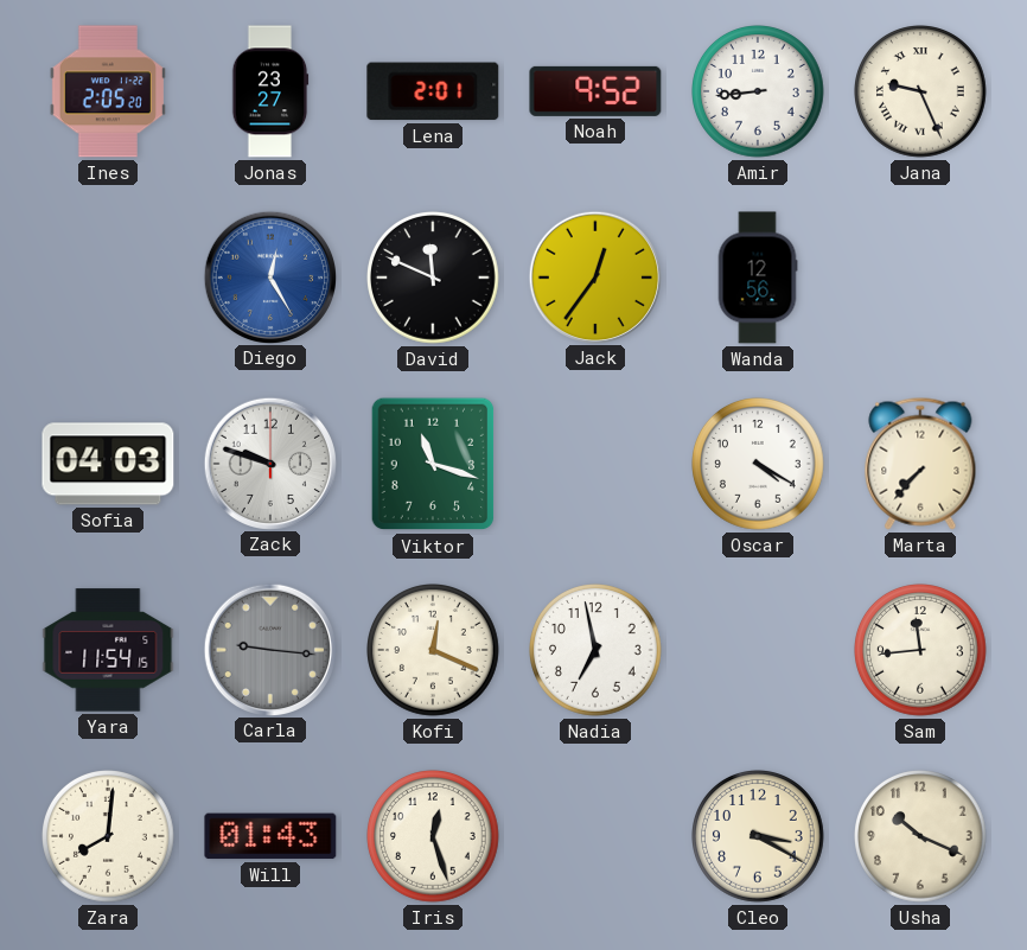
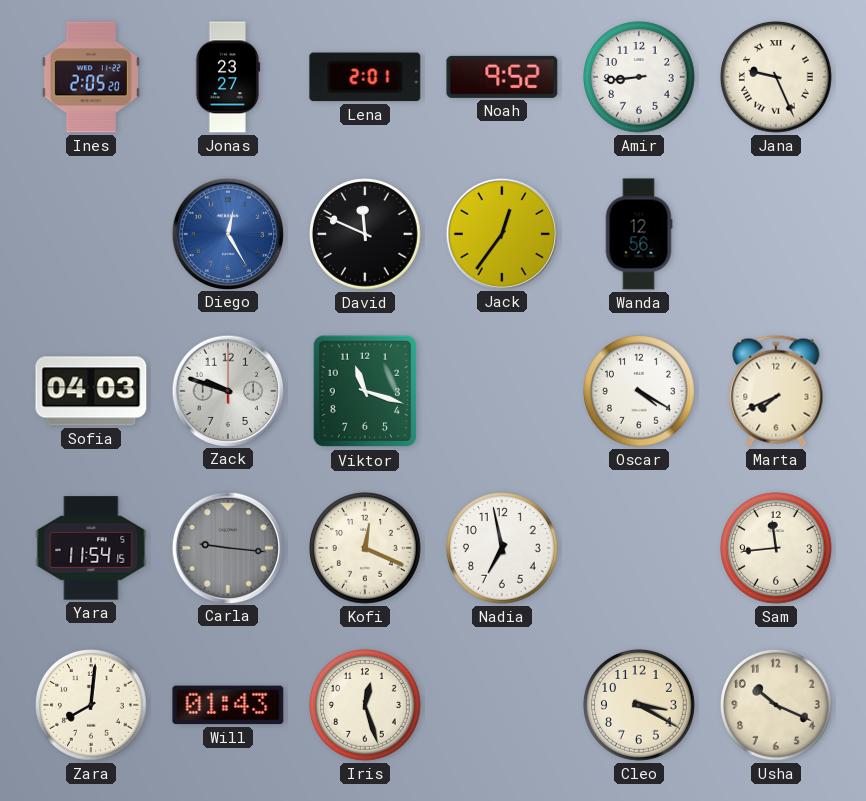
Marta: 7:37 -> 7:41
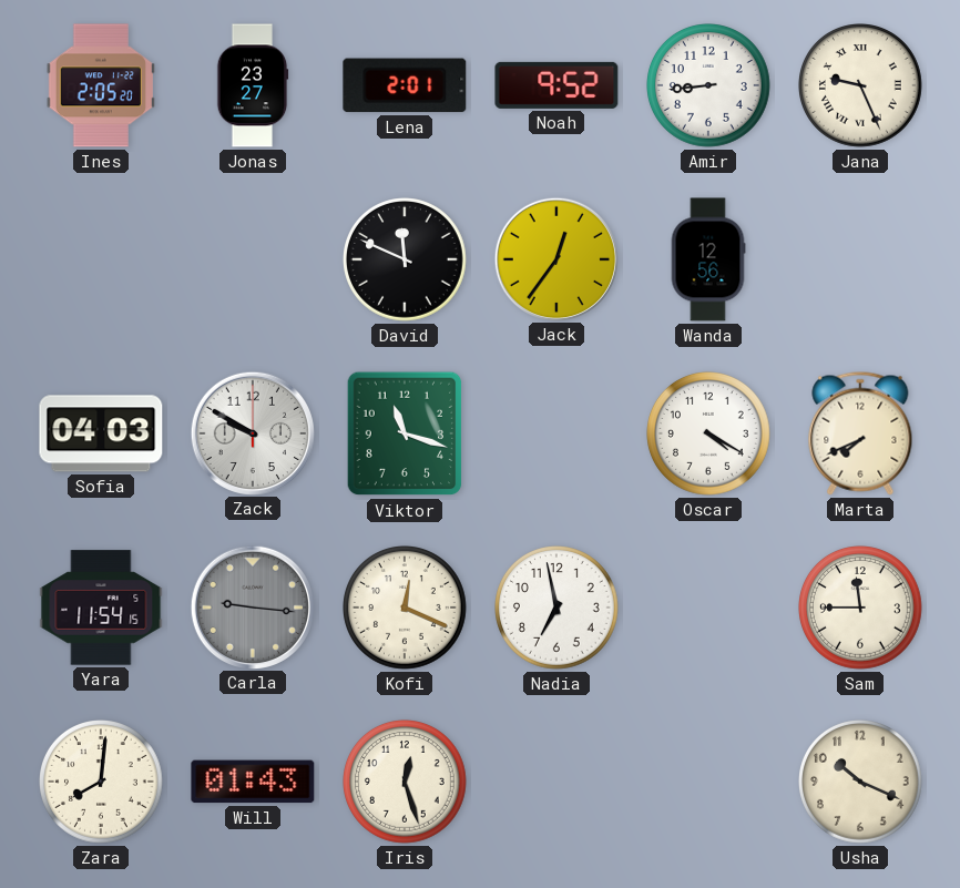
Diego: 12:25 -> none
Zack: 9:48 -> 9:50
Sam: 11:44 -> 11:45
Cleo: 3:20 -> none
